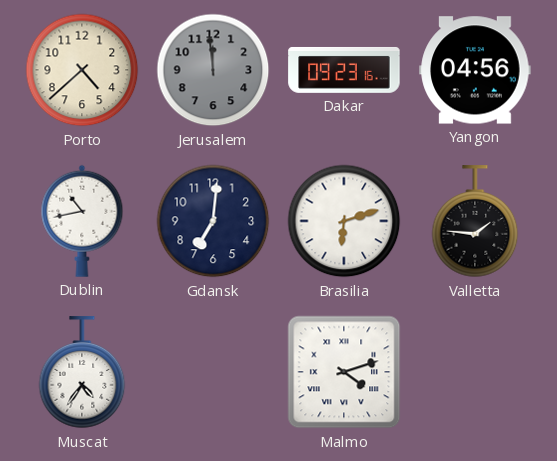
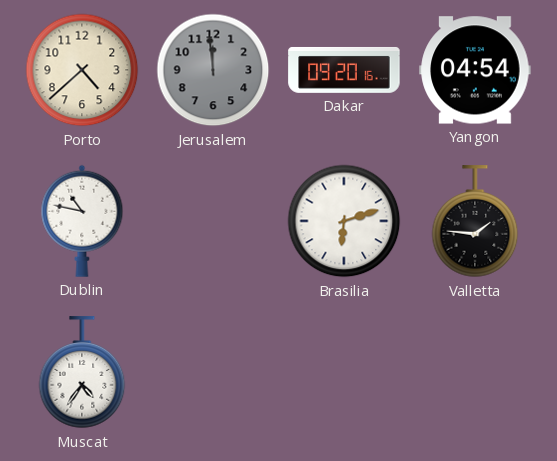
Dakar: 09:23 -> 09:20
Yangon: 04:56 -> 04:54
Dublin: 10:43 -> 10:47
Gdansk: 7:01 -> none
Malmo: 4:12 -> none
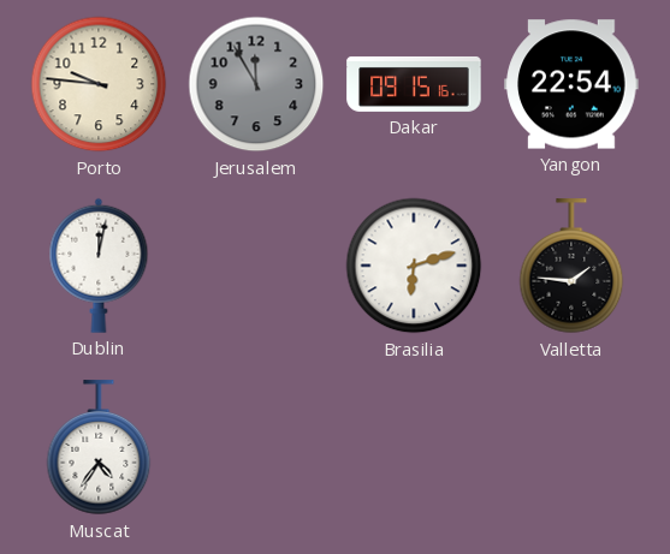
Porto: 4:38 -> 9:46
Jerusalem: 11:59 -> 11:55
Dakar: 09:20 -> 09:15
Yangon: 04:54 -> 22:54
Dublin: 10:47 -> 12:02
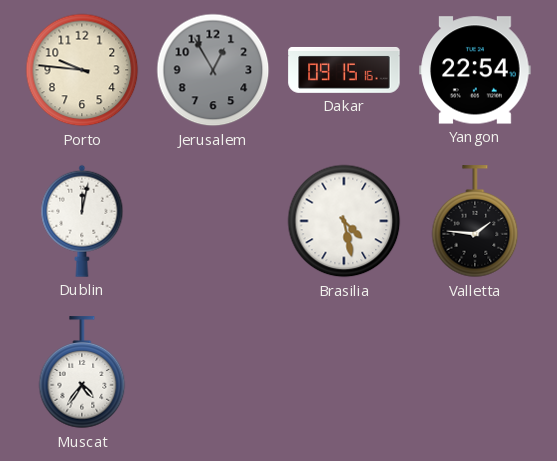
Jerusalem: 11:55 -> 12:55
Brasilia: 6:12 -> 4:28
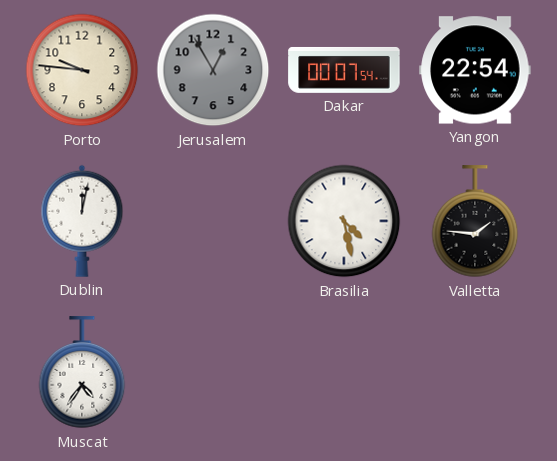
Dakar: 09:15 -> 00:07
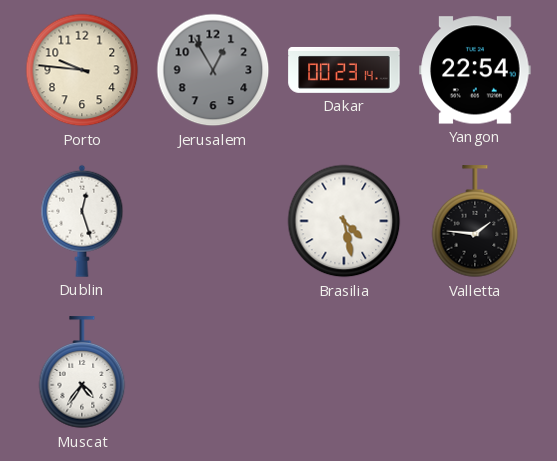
Dakar: 00:07 -> 00:23
Dublin: 12:02 -> 12:27
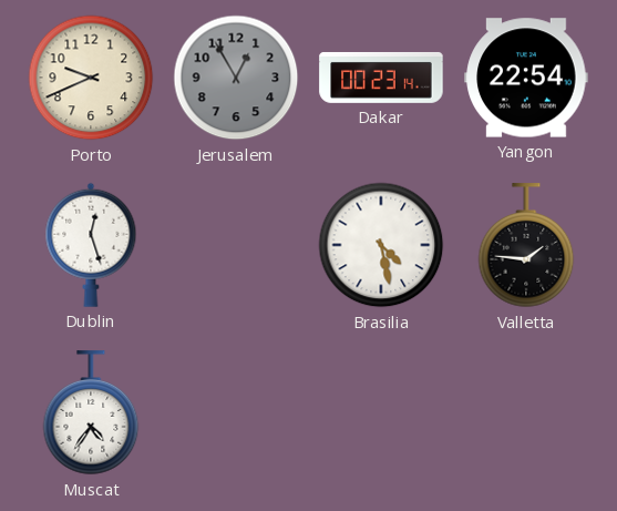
Porto: 9:46 -> 9:41
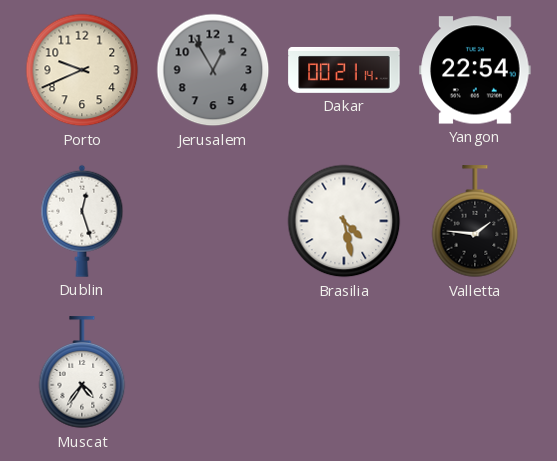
Dakar: 00:23 -> 00:21
